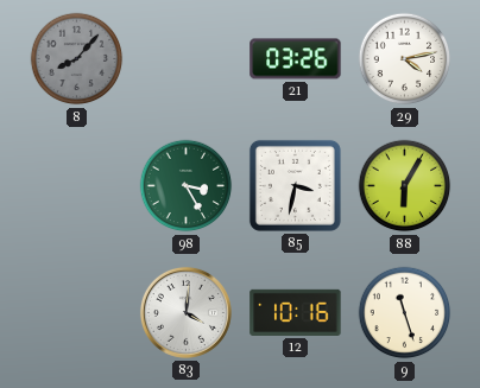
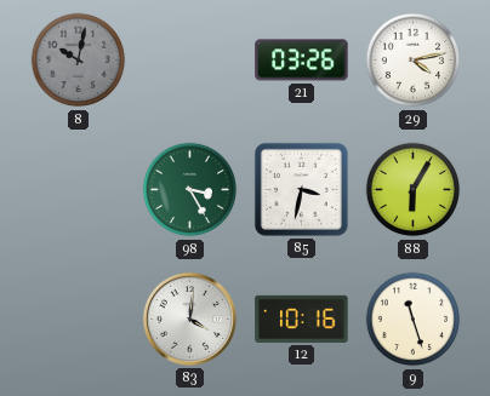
8: 8:07 -> 10:02
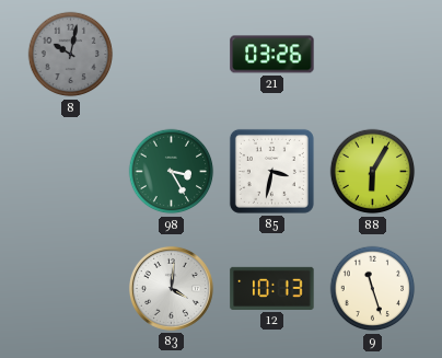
29: 4:13 -> none
12: 10:16 -> 10:13
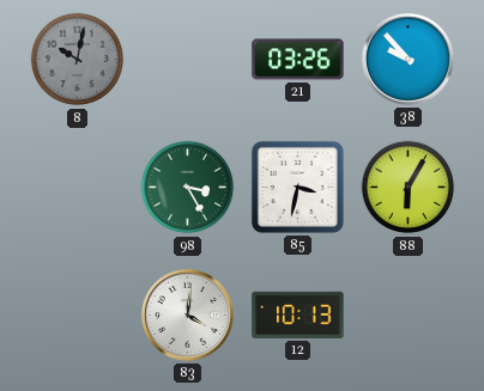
38: none -> 9:53
9: 11:27 -> none
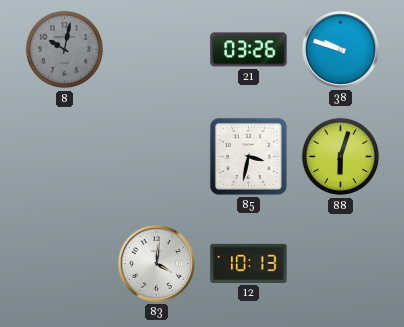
38: 9:53 -> 9:48
98: 3:25 -> none
88: 6:05 -> 6:03
